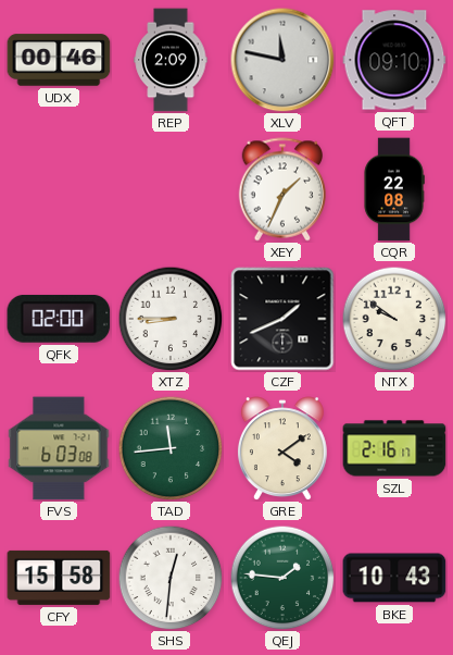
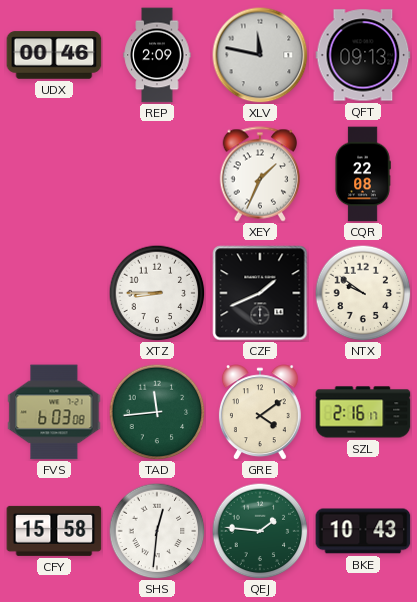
QFT: 09:10 -> 09:13
QFK: 02:00 -> none
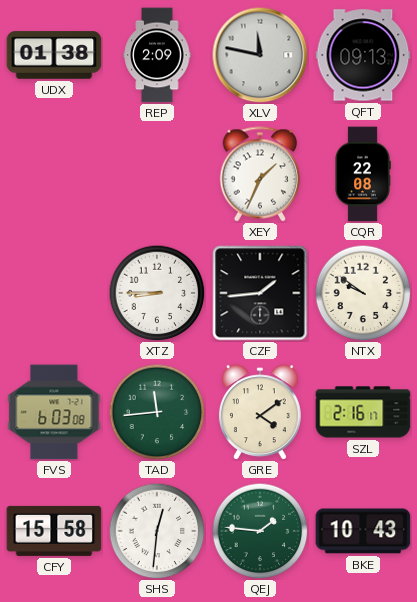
UDX: 00:46 -> 01:38
CZF: 1:41 -> 1:44
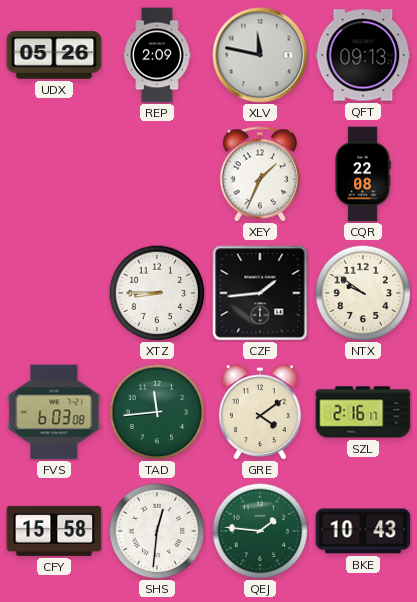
UDX: 01:38 -> 05:26
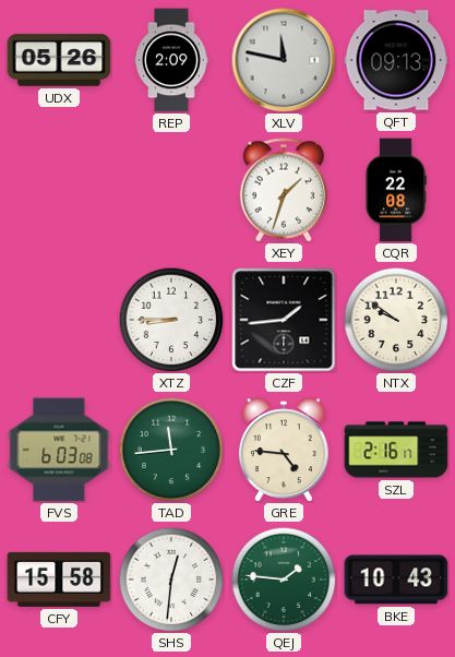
XEY: 1:34 -> 1:33
GRE: 4:09 -> 4:46
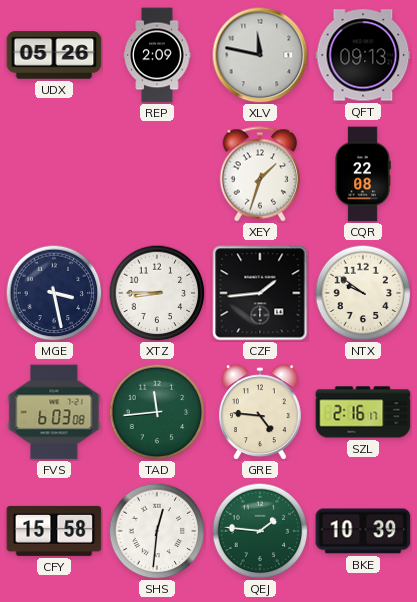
MGE: none -> 3:28
BKE: 10:43 -> 10:39
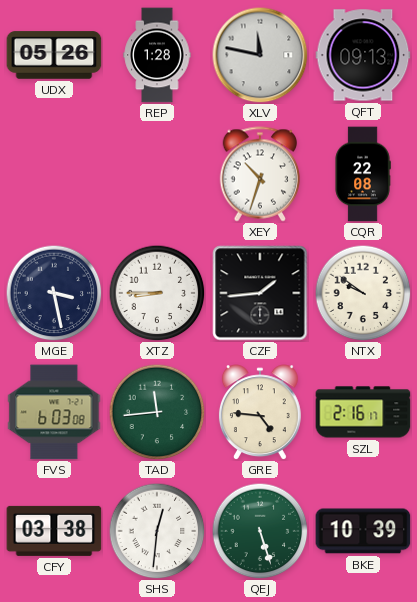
REP: 2:09 -> 1:28
XEY: 1:33 -> 10:33
CFY: 15:58 -> 03:38
QEJ: 1:46 -> 5:27
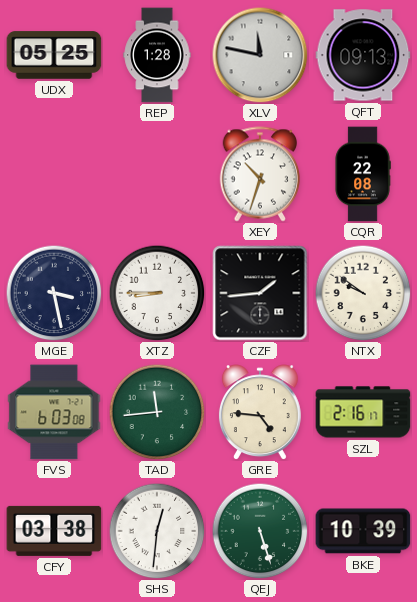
UDX: 05:26 -> 05:25
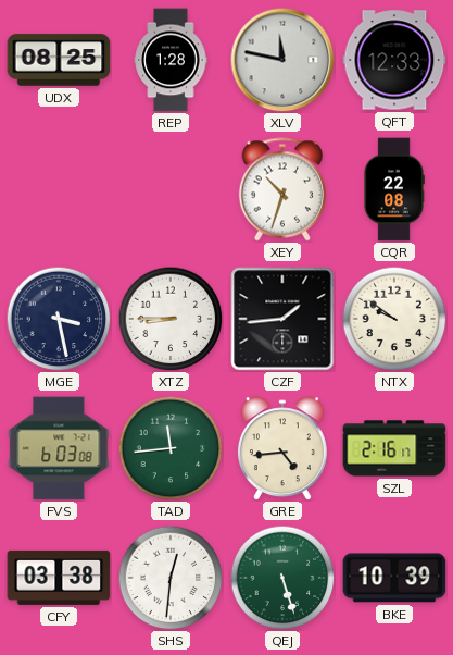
UDX: 05:25 -> 08:25
QFT: 09:13 -> 12:33
GRE: 4:46 -> 4:44
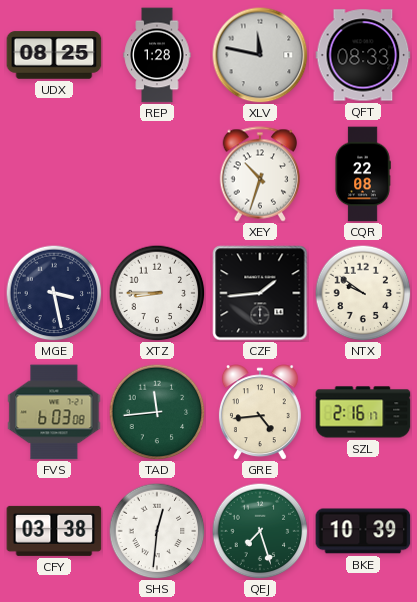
QFT: 12:33 -> 08:33
QEJ: 5:27 -> 7:27
